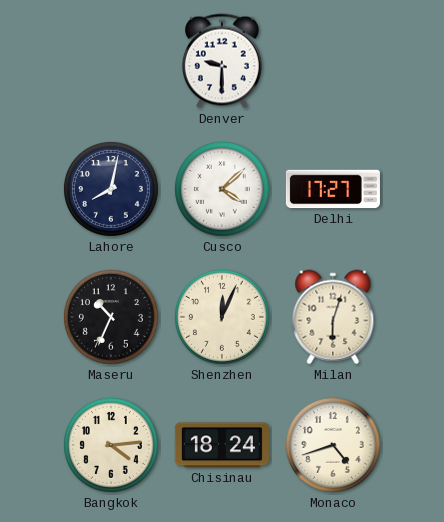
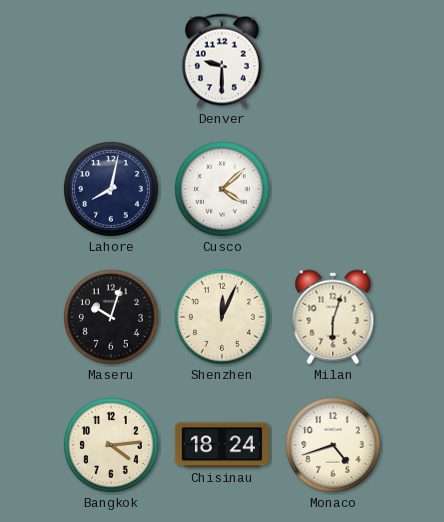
Delhi: 17:27 -> none
Maseru: 10:34 -> 10:03
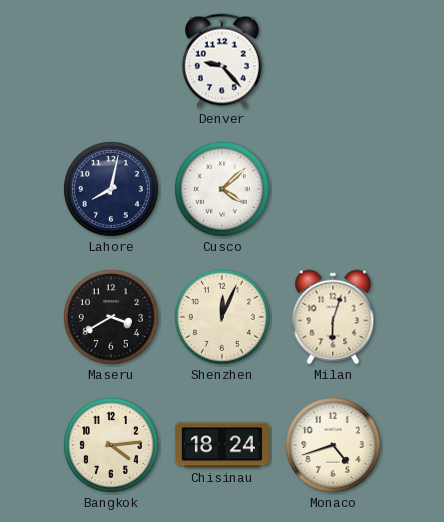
Denver: 9:30 -> 9:23
Maseru: 10:03 -> 3:40
